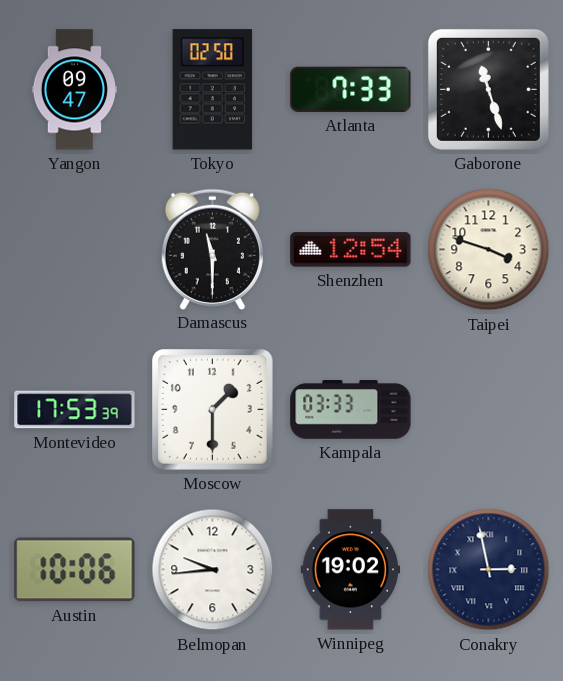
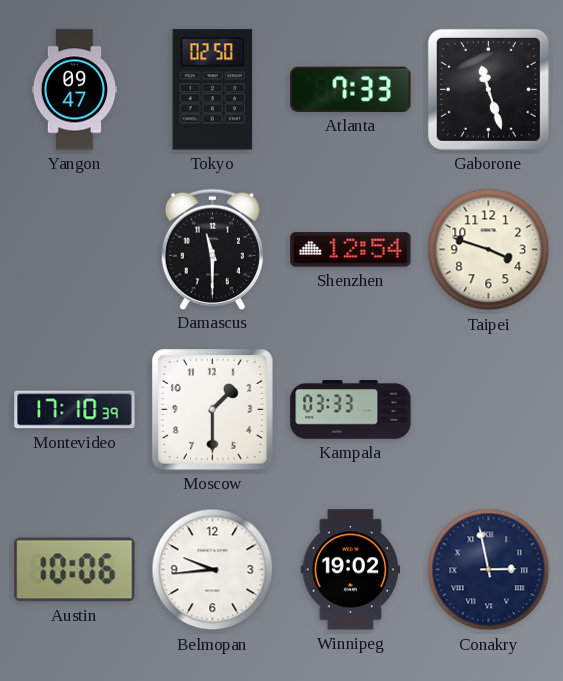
Montevideo: 17:53 -> 17:10
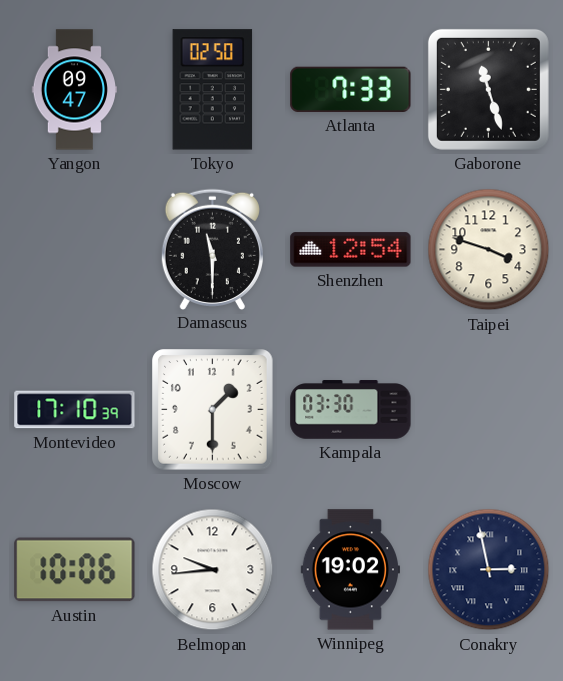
Kampala: 03:33 -> 03:30
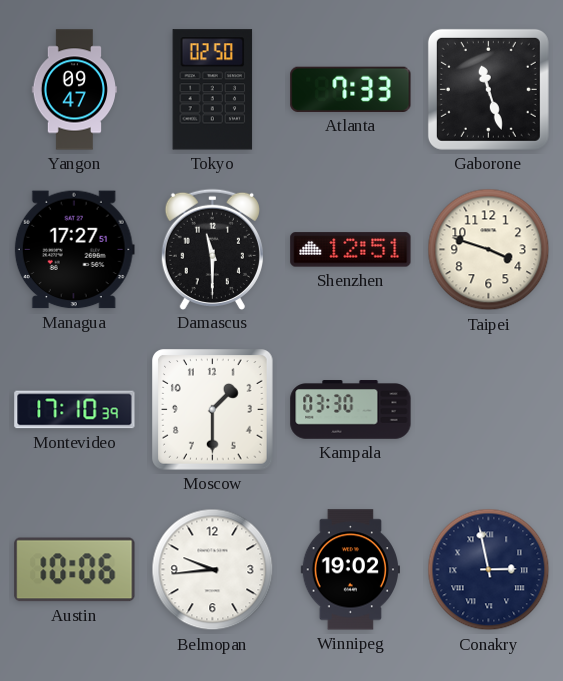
Managua: none -> 17:27
Shenzhen: 12:54 -> 12:51
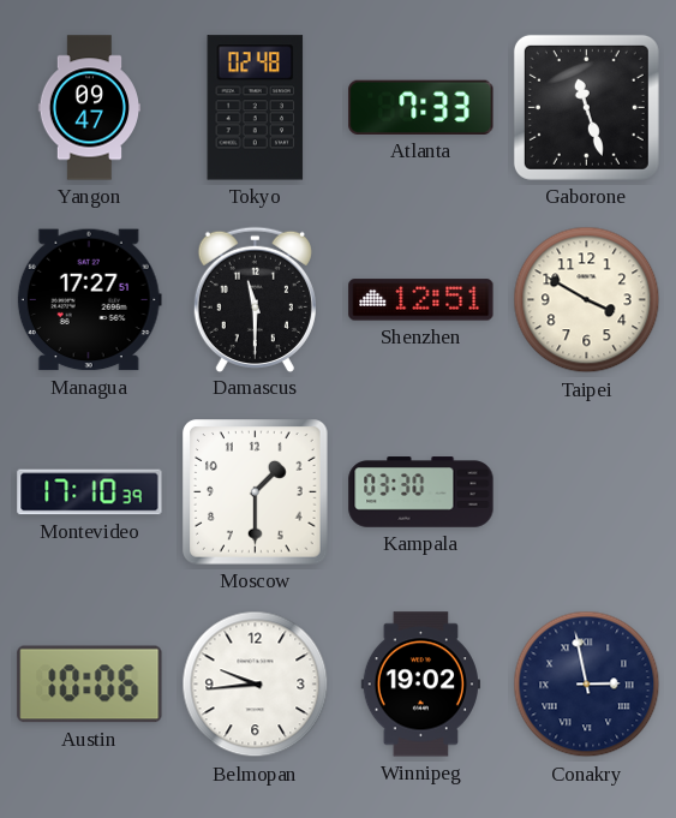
Tokyo: 02:50 -> 02:48
Taipei: 3:48 -> 3:50
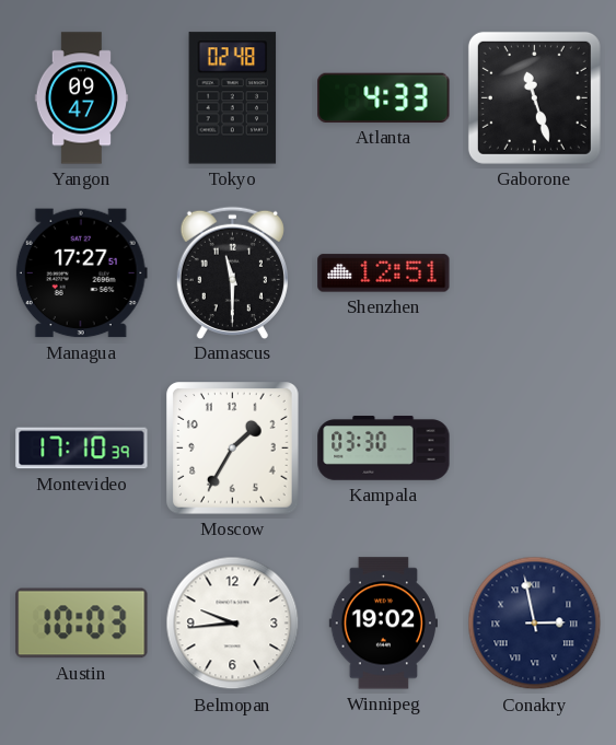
Atlanta: 7:33 -> 4:33
Taipei: 3:50 -> none
Moscow: 1:30 -> 1:35
Austin: 10:06 -> 10:03
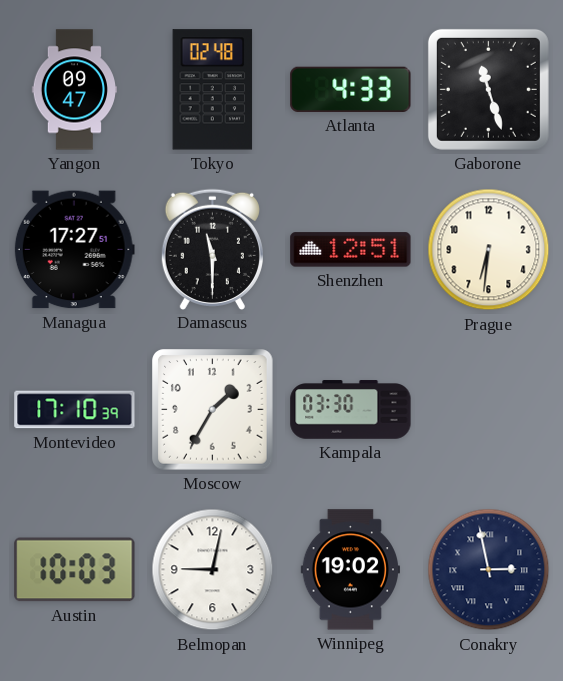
Prague: none -> 6:31
Belmopan: 9:44 -> 9:02
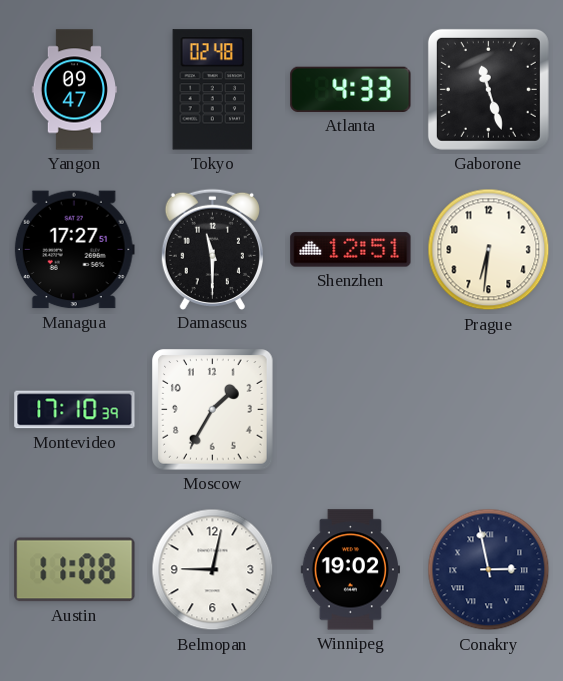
Kampala: 03:30 -> none
Austin: 10:03 -> 11:08
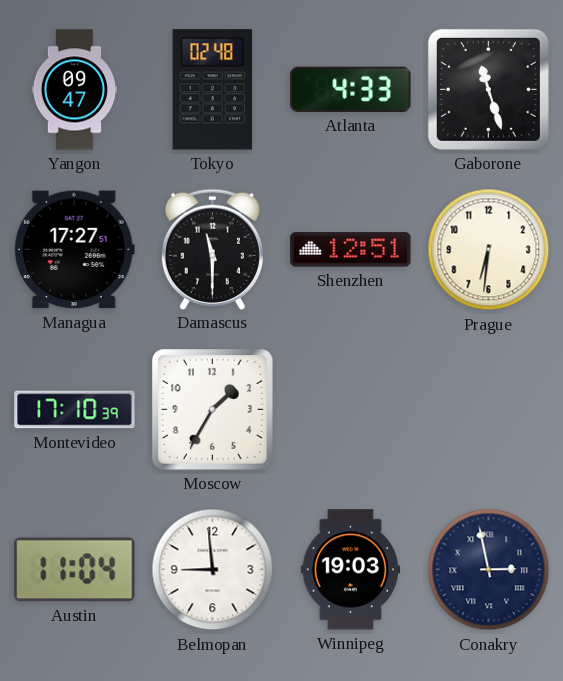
Austin: 11:08 -> 11:04
Belmopan: 9:02 -> 8:59
Winnipeg: 19:02 -> 19:03
